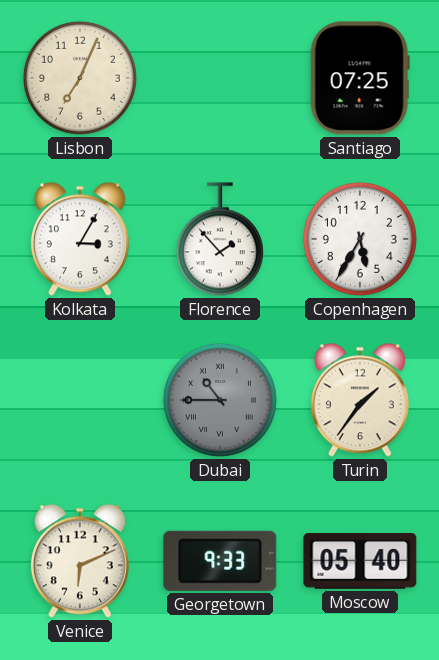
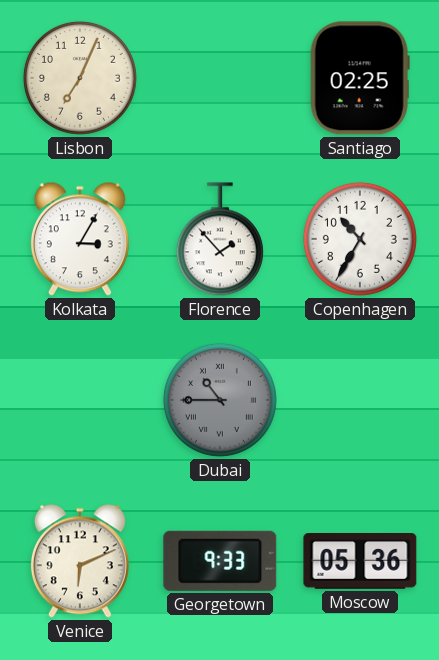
Santiago: 07:25 -> 02:25
Copenhagen: 5:35 -> 10:35
Turin: 1:36 -> none
Moscow: 05:40 -> 05:36
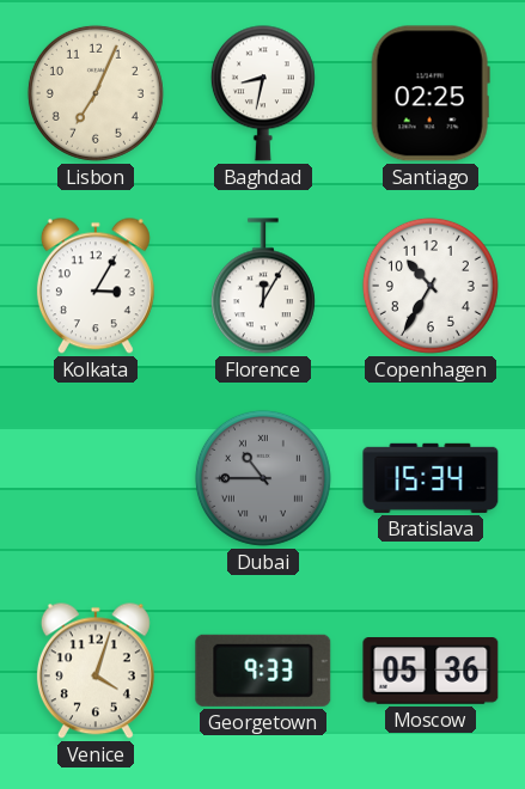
Baghdad: none -> 8:32
Florence: 1:53 -> 12:05
Bratislava: none -> 15:34
Venice: 6:11 -> 4:03
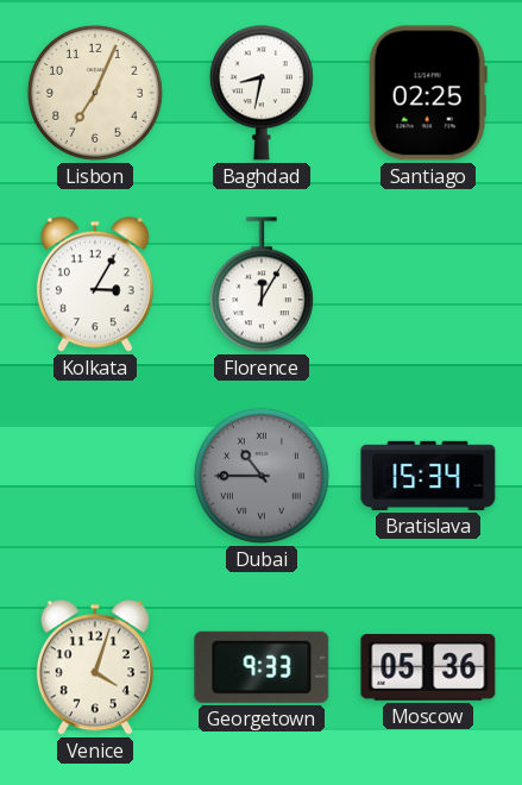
Copenhagen: 10:35 -> none
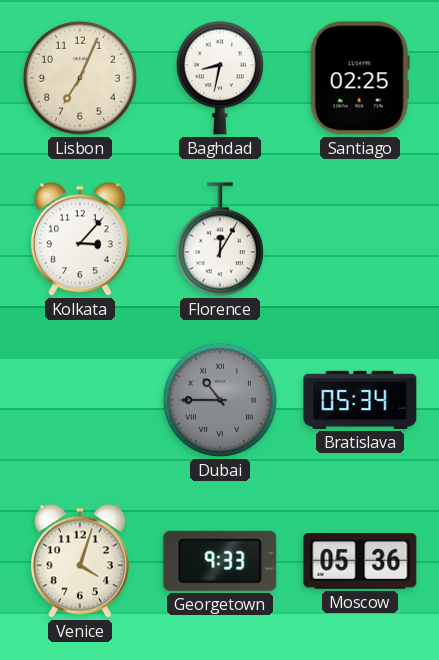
Kolkata: 3:05 -> 3:07
Bratislava: 15:34 -> 05:34
